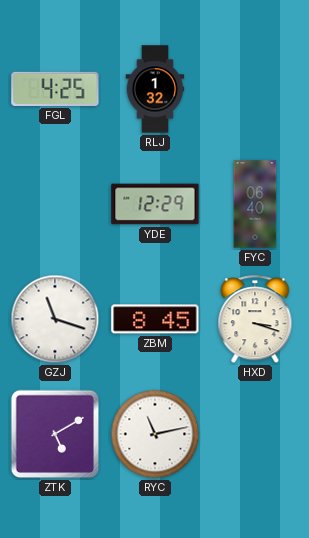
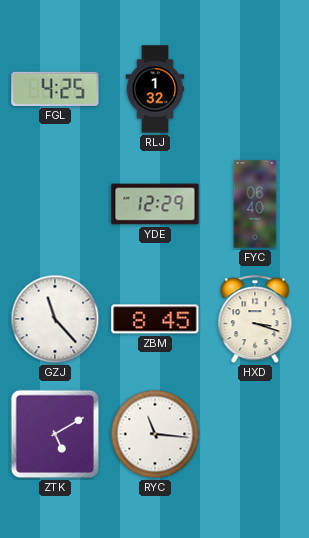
GZJ: 11:18 -> 11:23
RYC: 11:13 -> 11:16
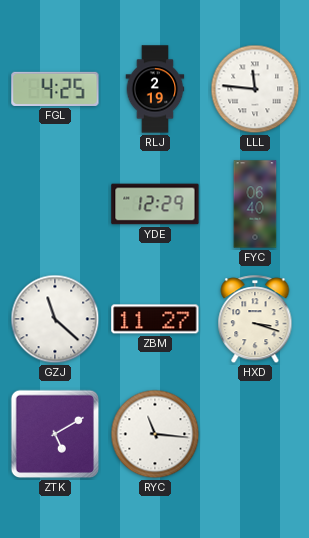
RLJ: 1:32 -> 2:19
LLL: none -> 11:46
GZJ: 11:23 -> 11:22
ZBM: 8:45 -> 11:27
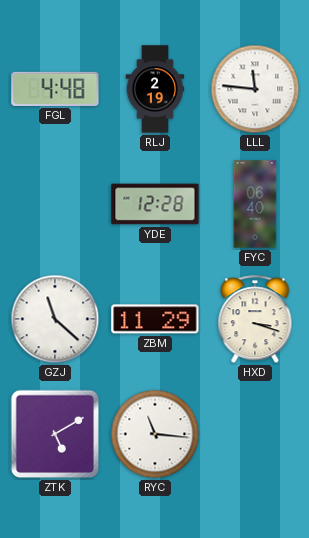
FGL: 4:25 -> 4:48
YDE: 12:29 -> 12:28
ZBM: 11:27 -> 11:29
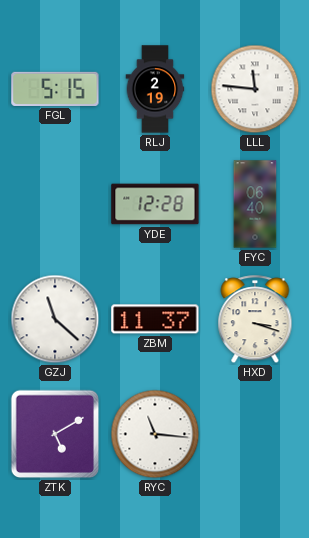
FGL: 4:48 -> 5:15
ZBM: 11:29 -> 11:37
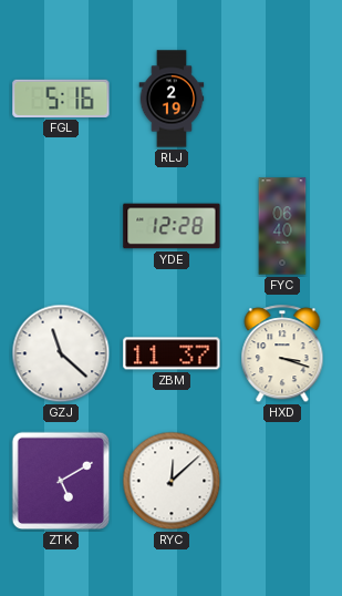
FGL: 5:15 -> 5:16
LLL: 11:46 -> none
RYC: 11:16 -> 12:08
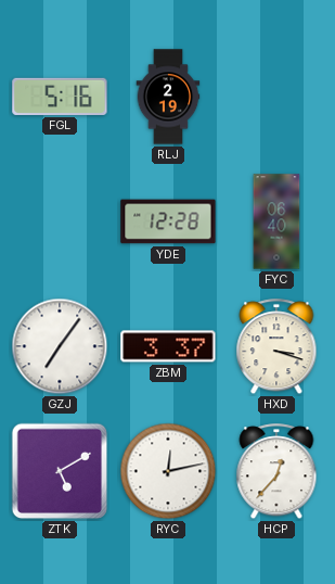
GZJ: 11:22 -> 7:06
ZBM: 11:37 -> 3:37
RYC: 12:08 -> 12:13
HCP: none -> 12:37
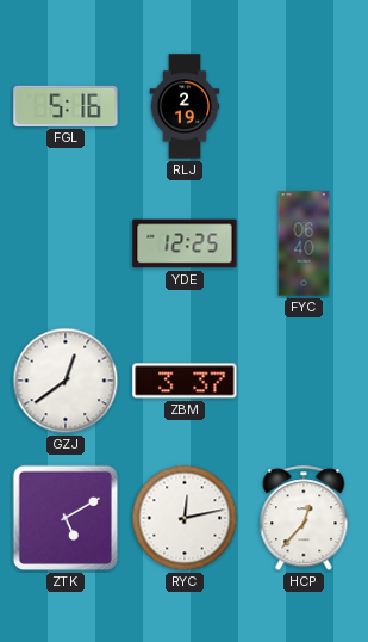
YDE: 12:28 -> 12:25
GZJ: 7:06 -> 12:39
HXD: 3:18 -> none
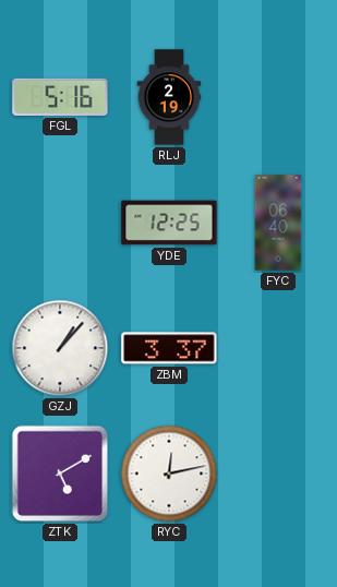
GZJ: 12:39 -> 1:07
HCP: 12:37 -> none
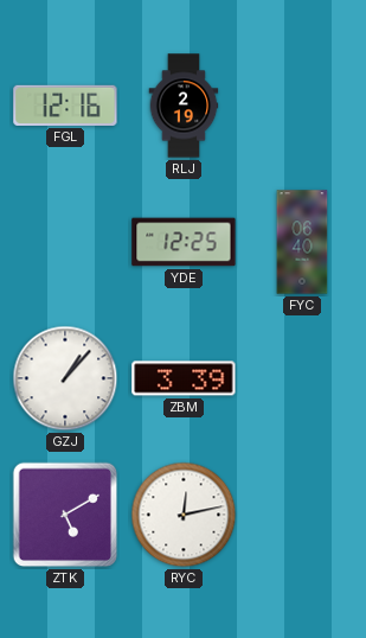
FGL: 5:16 -> 12:16
ZBM: 3:37 -> 3:39
